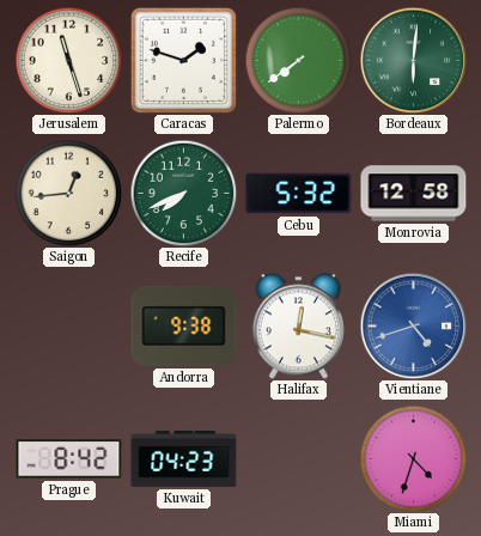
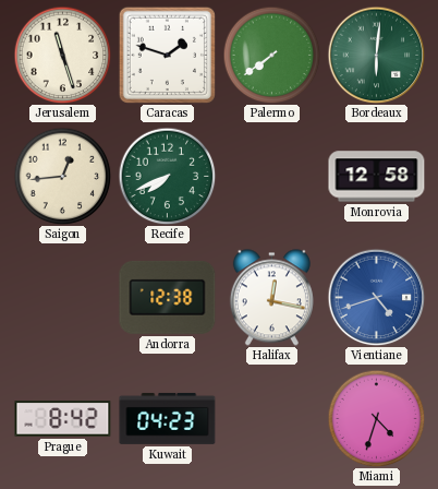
Cebu: 5:32 -> none
Andorra: 9:38 -> 12:38
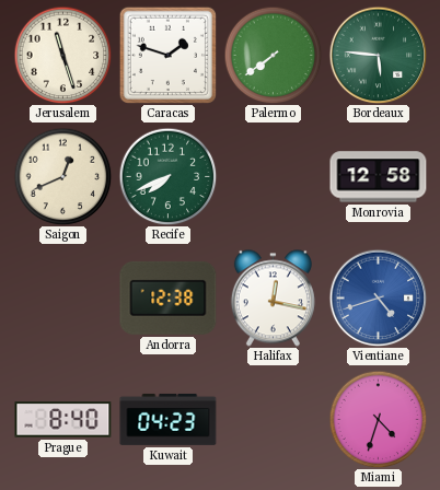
Bordeaux: 6:01 -> 5:46
Saigon: 12:44 -> 12:41
Prague: 8:42 -> 8:40
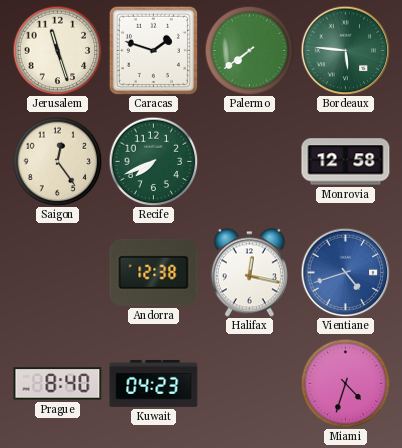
Saigon: 12:41 -> 12:24
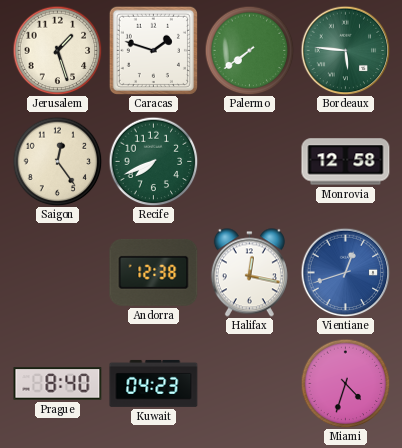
Jerusalem: 11:27 -> 1:27
Vientiane: 4:42 -> 12:42
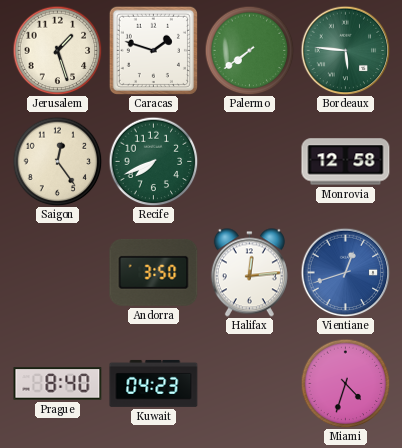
Andorra: 12:38 -> 3:50
Halifax: 12:17 -> 12:14
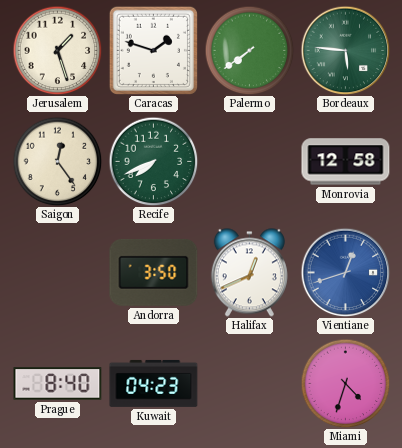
Halifax: 12:14 -> 12:41
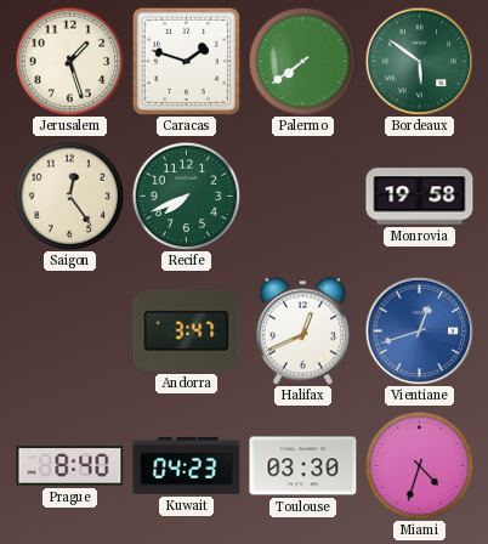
Bordeaux: 5:46 -> 5:51
Monrovia: 12:58 -> 19:58
Andorra: 3:50 -> 3:47
Toulouse: none -> 03:30
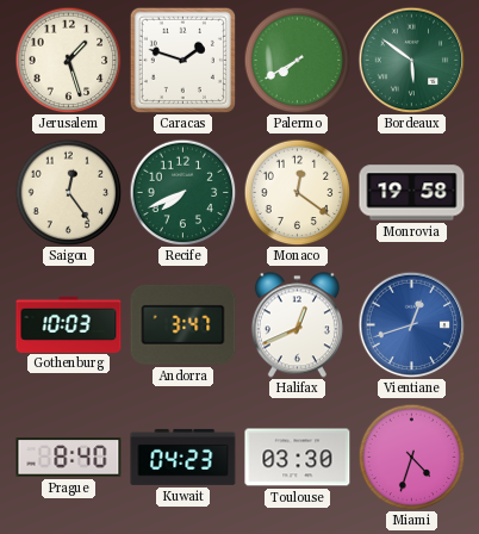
Palermo: 7:39 -> 7:40
Monaco: none -> 12:21
Gothenburg: none -> 10:03
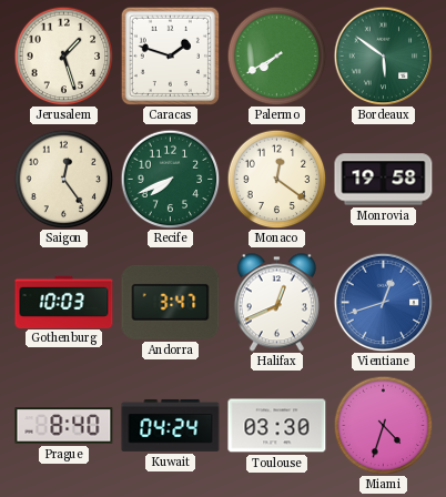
Kuwait: 04:23 -> 04:24
